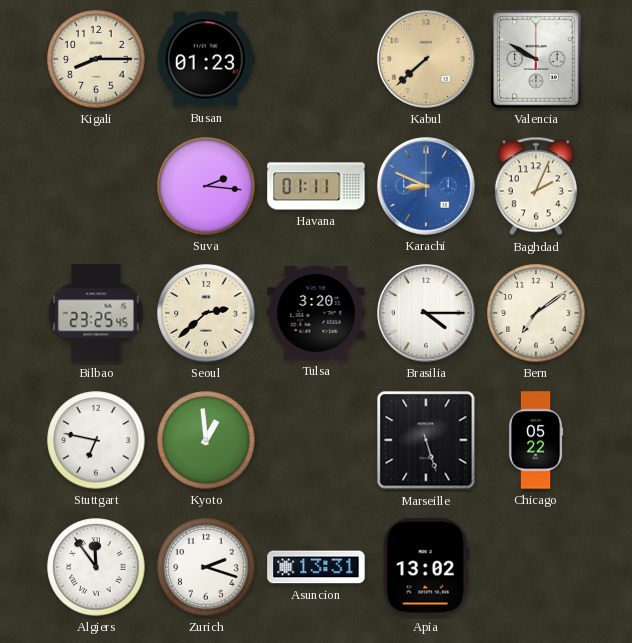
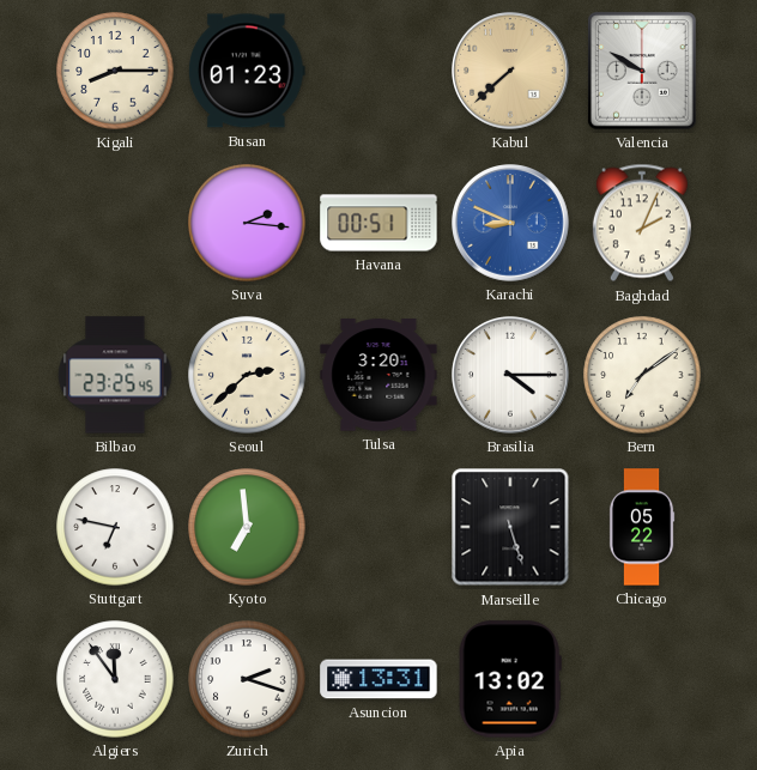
Havana: 01:11 -> 00:51
Kyoto: 12:59 -> 6:59
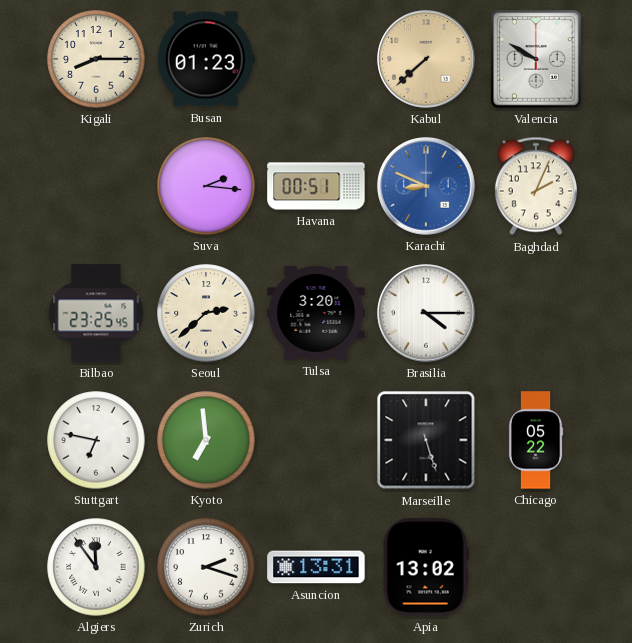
Bern: 7:09 -> none
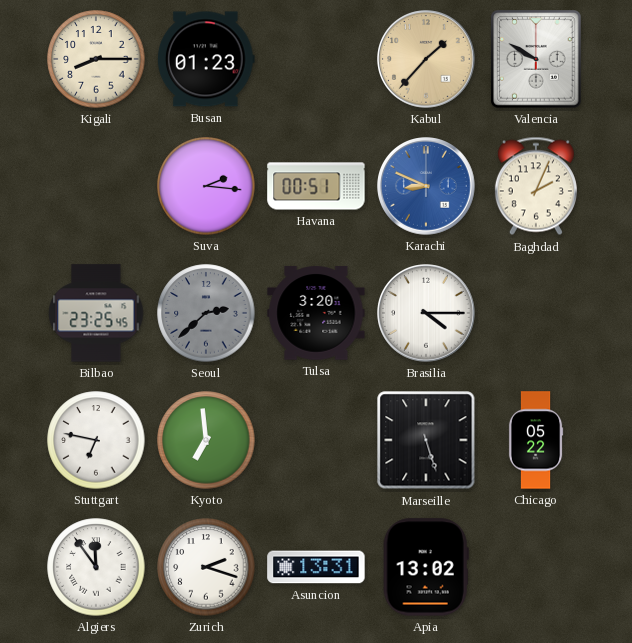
Kabul: 7:38 -> 1:37
Seoul dial: cream -> grey
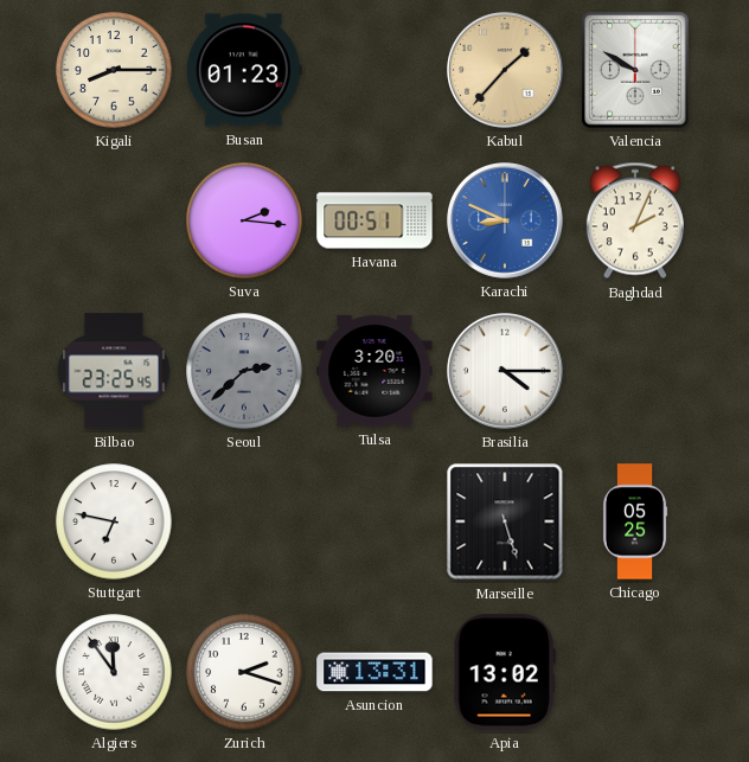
Kyoto: 6:59 -> none
Chicago: 05:22 -> 05:25
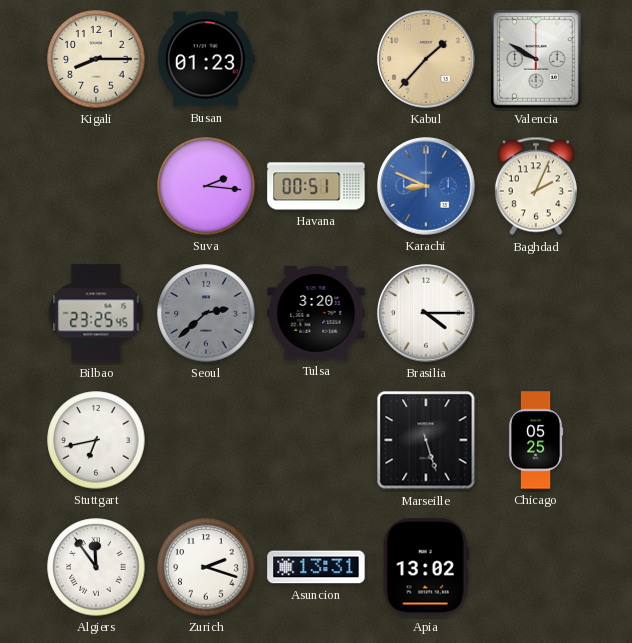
Stuttgart: 6:47 -> 6:43
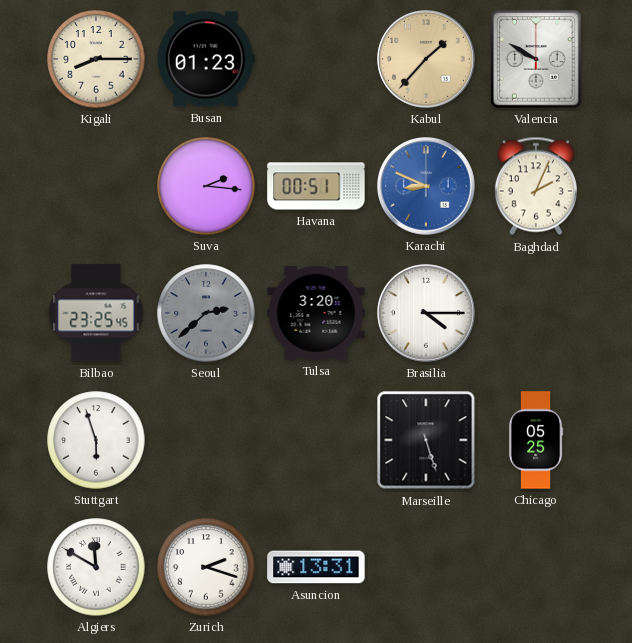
Stuttgart: 6:43 -> 5:57
Algiers: 11:54 -> 11:50
Apia: 13:02 -> none
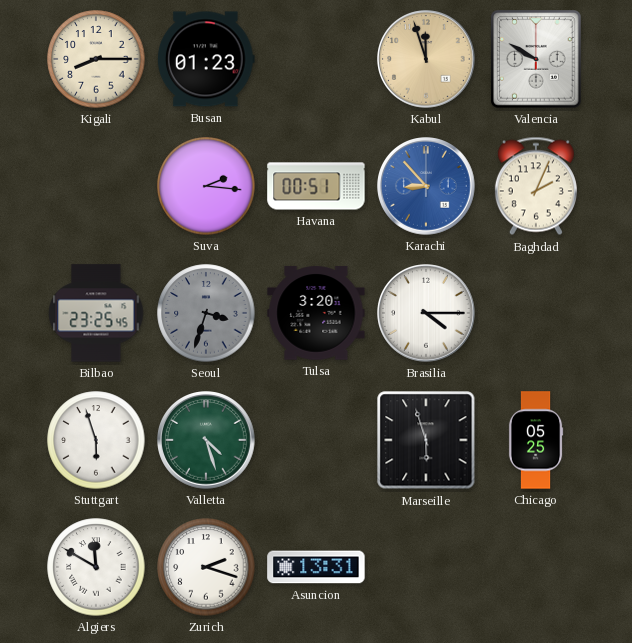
Kabul: 1:37 -> 11:57
Karachi: 8:49 -> 8:53
Seoul: 2:38 -> 3:33
Valletta: none -> 4:27
Marseille: 5:27 -> 5:57
